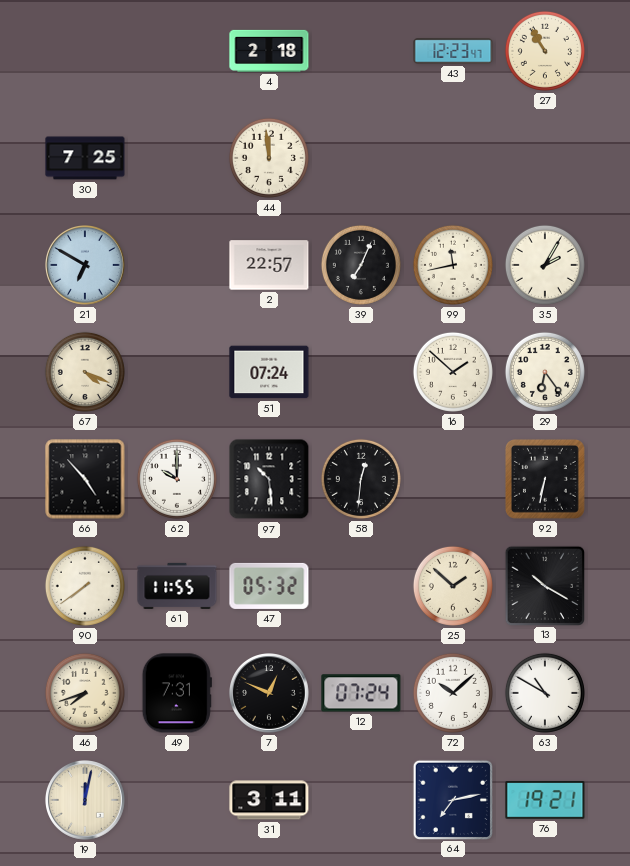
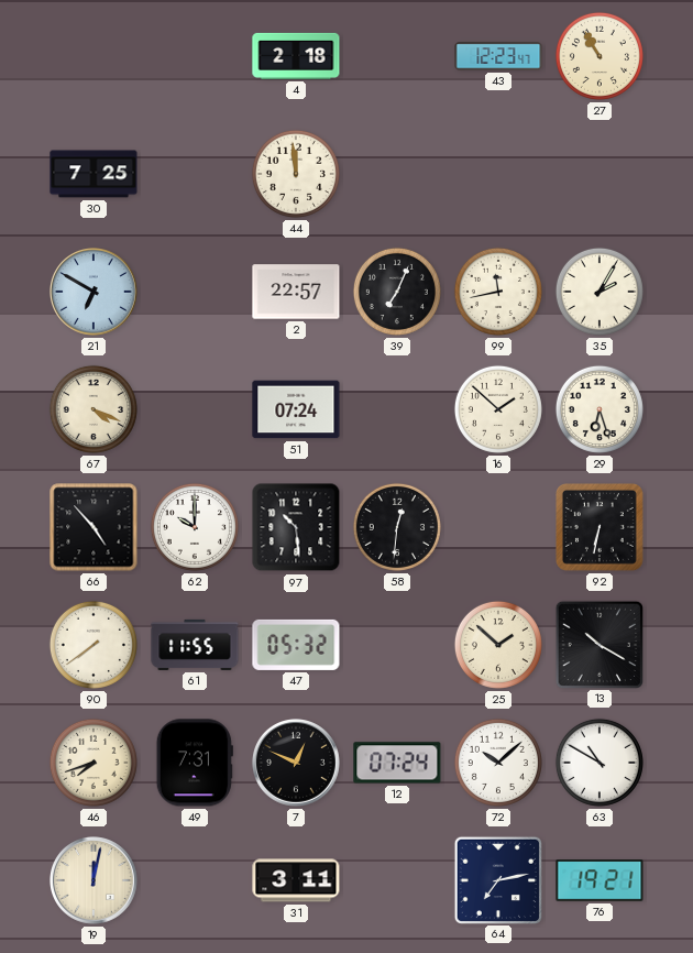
29: 6:24 -> 6:27
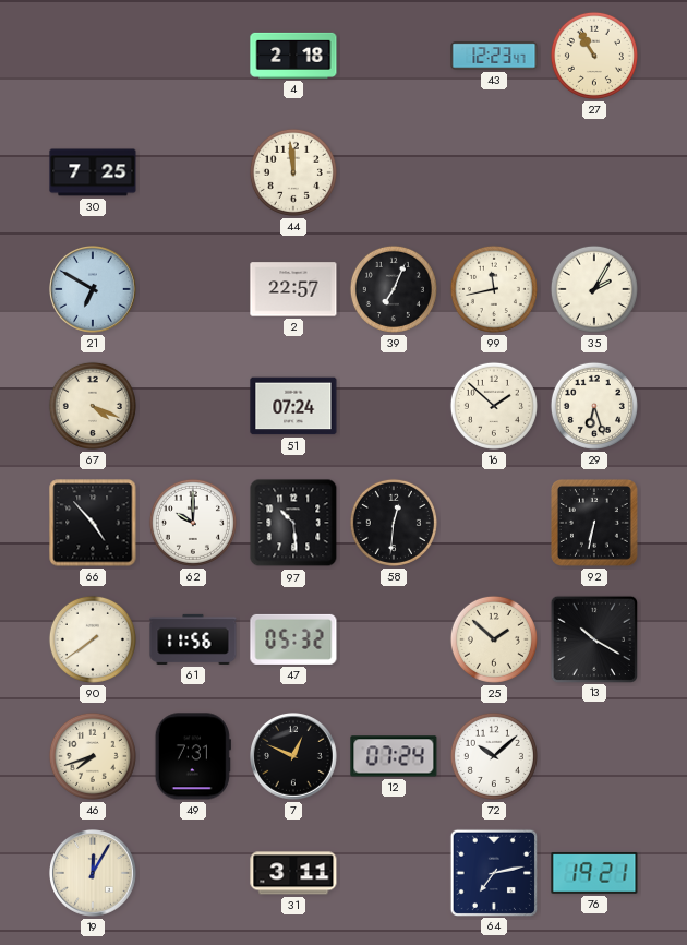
61: 11:55 -> 11:56
63: 10:50 -> none
19: 12:02 -> 12:05
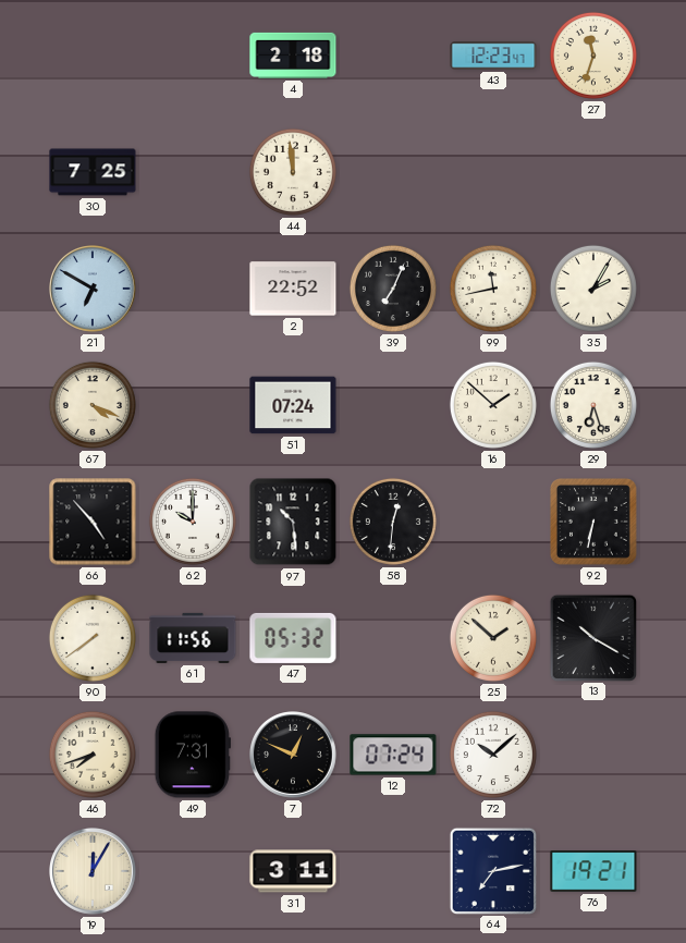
27: 10:55 -> 11:33
2: 22:57 -> 22:52
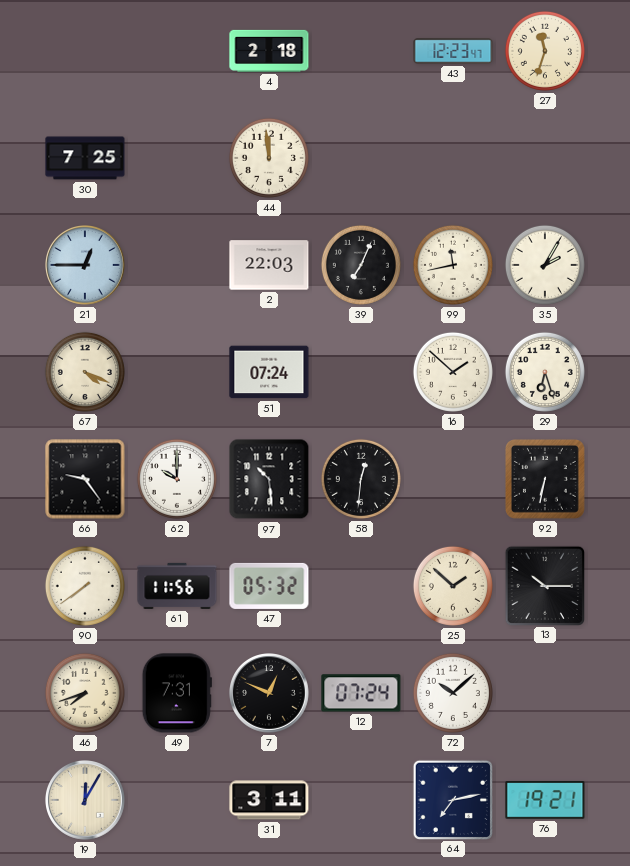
21: 6:50 -> 12:45
2: 22:52 -> 22:03
66: 4:53 -> 9:24
13: 10:20 -> 10:15
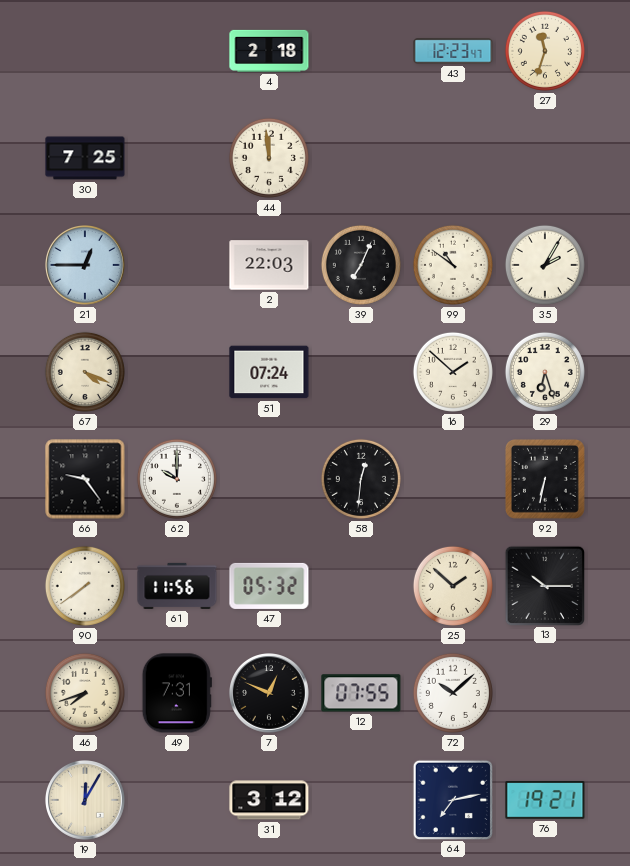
99: 11:43 -> 10:51
97: 10:29 -> none
12: 07:24 -> 07:55
31: 3:11 -> 3:12
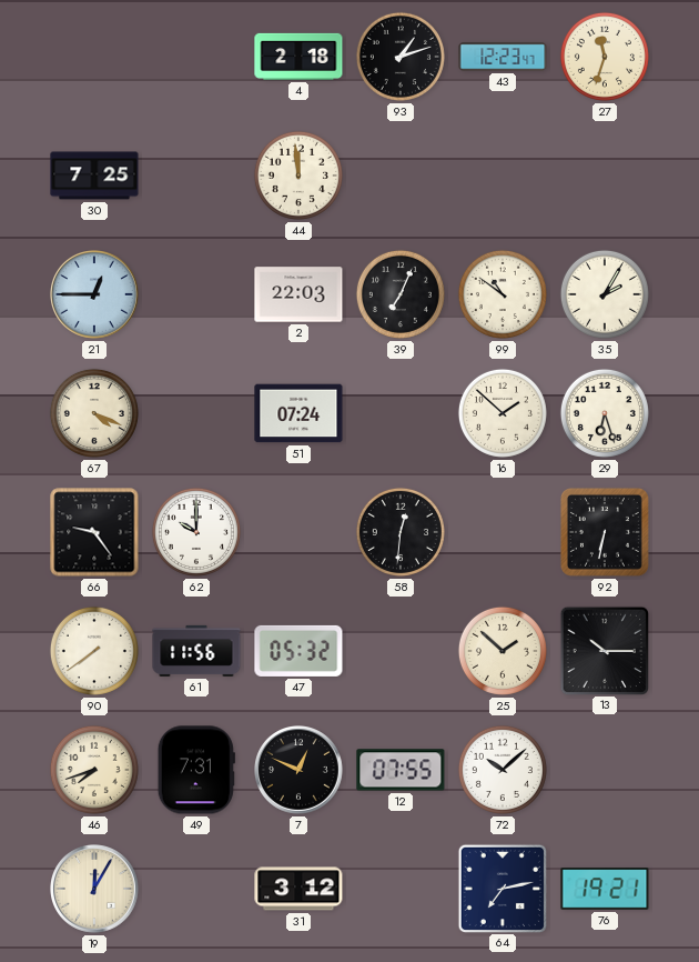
93: none -> 1:12
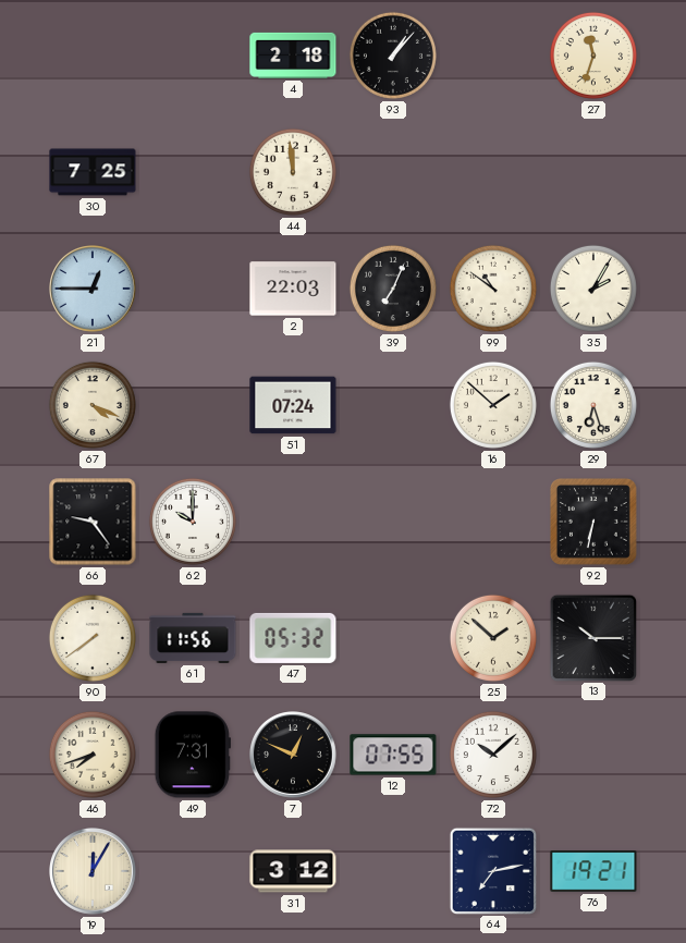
93: 1:12 -> 1:07
43: 12:23 -> none
58: 12:31 -> none
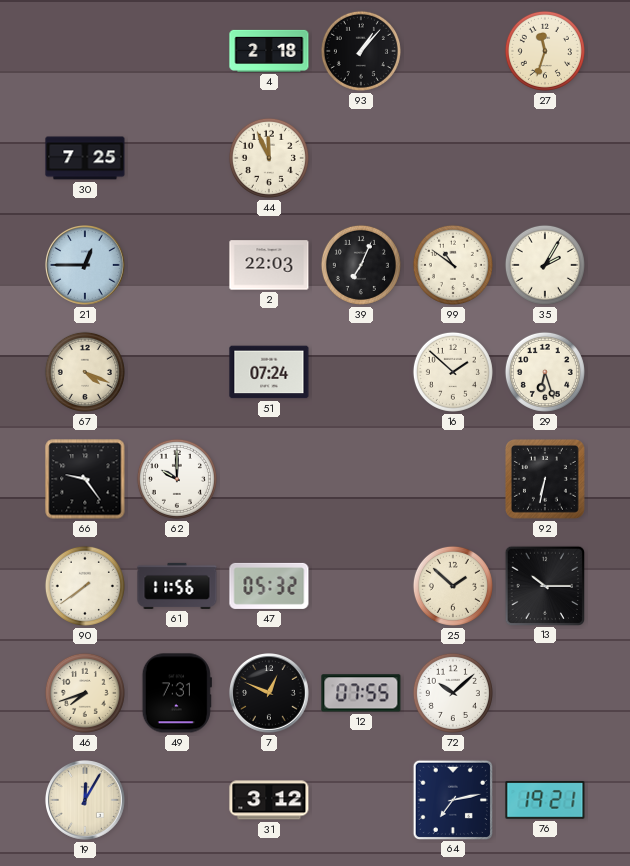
44: 11:59 -> 11:56
